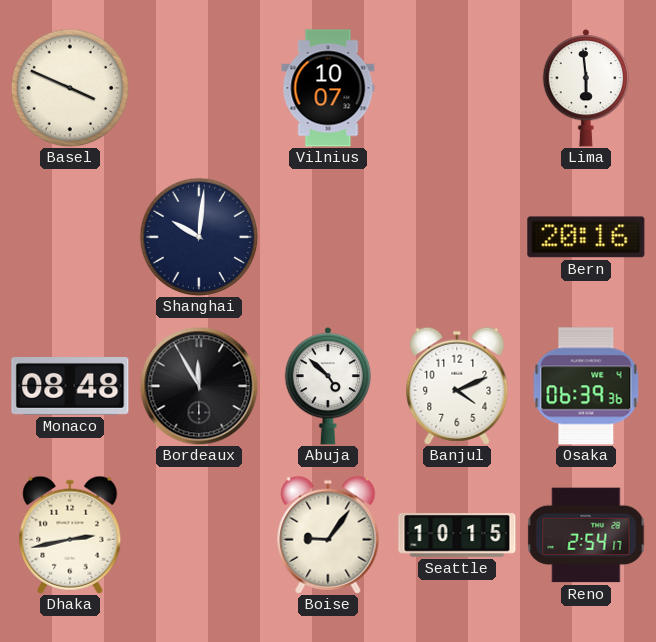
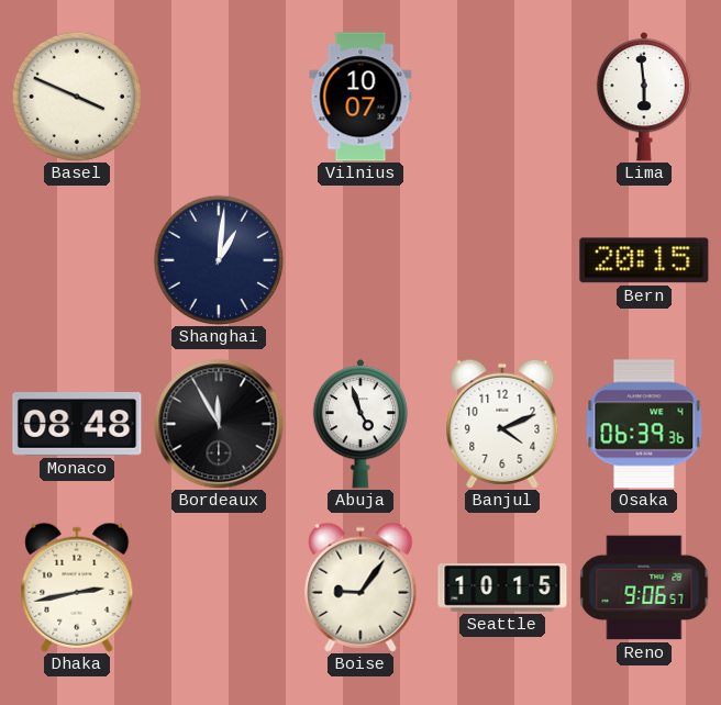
Shanghai: 10:01 -> 1:01
Bern: 20:16 -> 20:15
Abuja: 4:52 -> 4:57
Reno: 2:54 -> 9:06
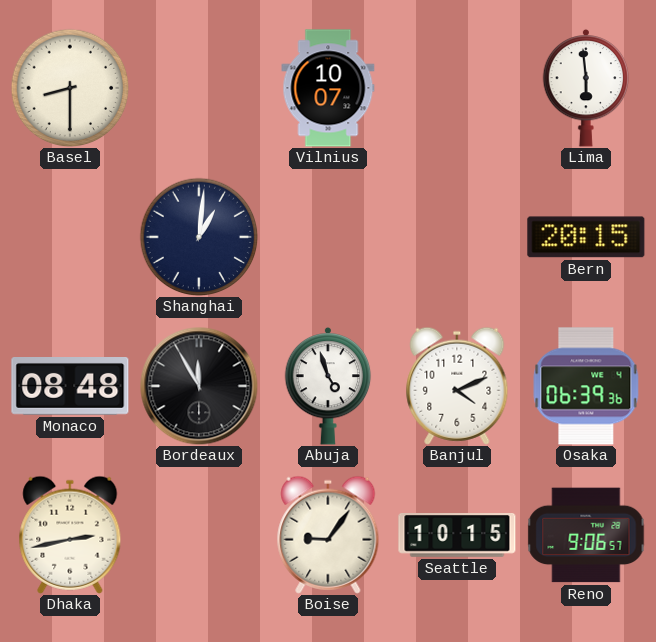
Basel: 3:49 -> 8:30
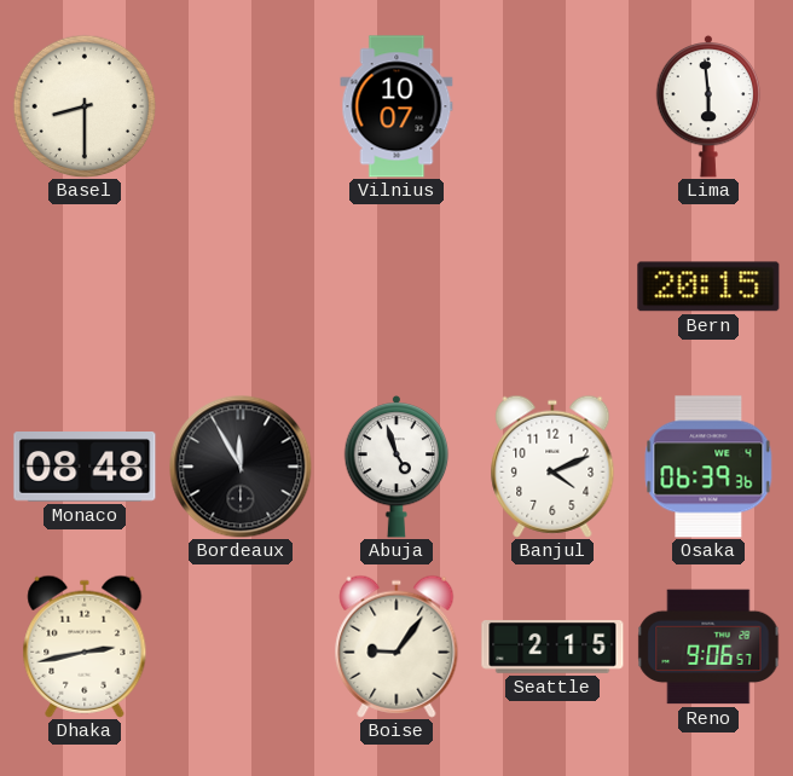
Shanghai: 1:01 -> none
Seattle: 10:15 -> 2:15
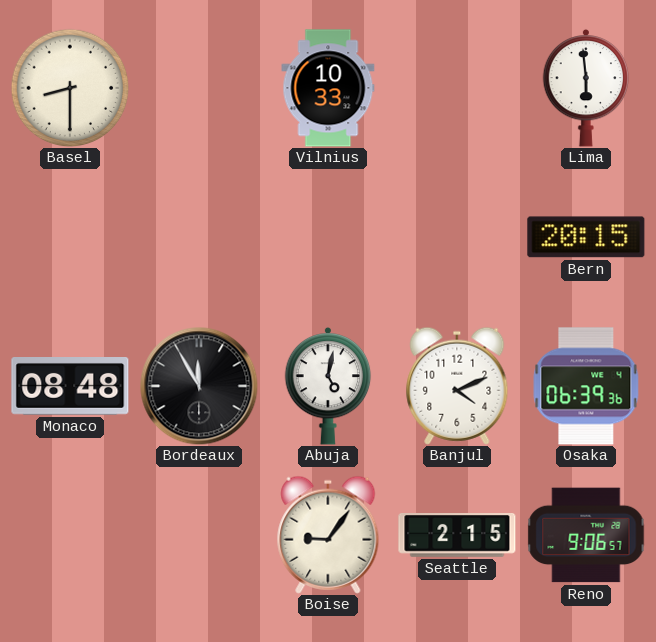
Vilnius: 10:07 -> 10:33
Abuja: 4:57 -> 5:02
Dhaka: 2:43 -> none
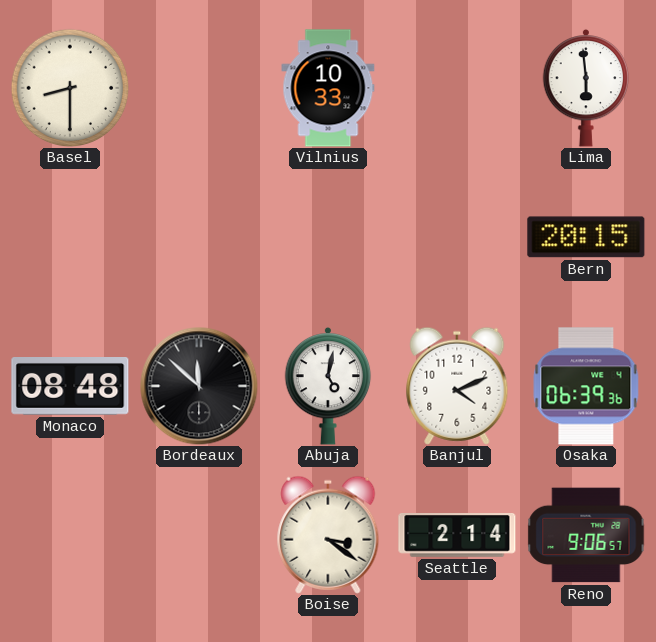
Bordeaux: 11:55 -> 11:52
Boise: 9:06 -> 3:21
Seattle: 2:15 -> 2:14
